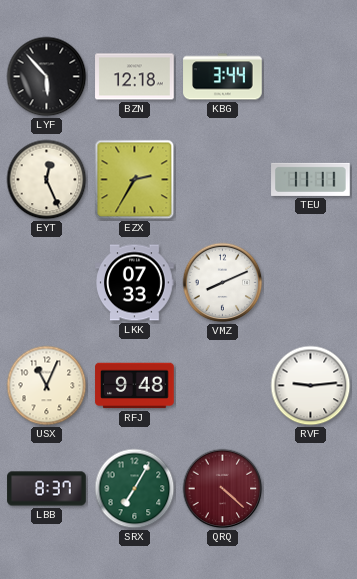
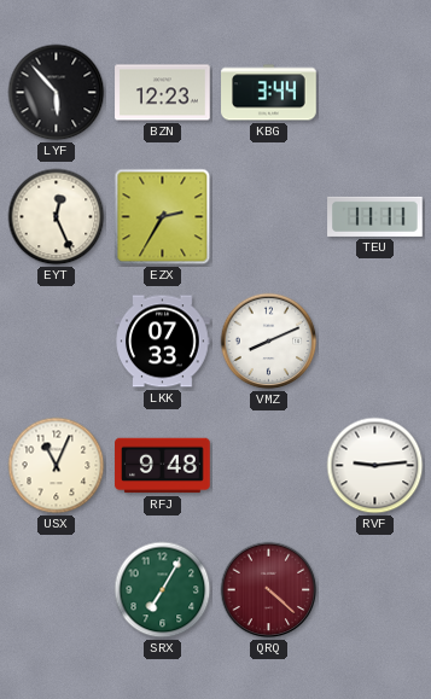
BZN: 12:18 -> 12:23
LBB: 8:37 -> none
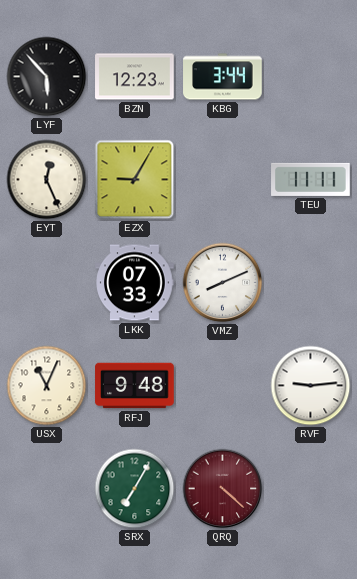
EZX: 2:35 -> 9:05
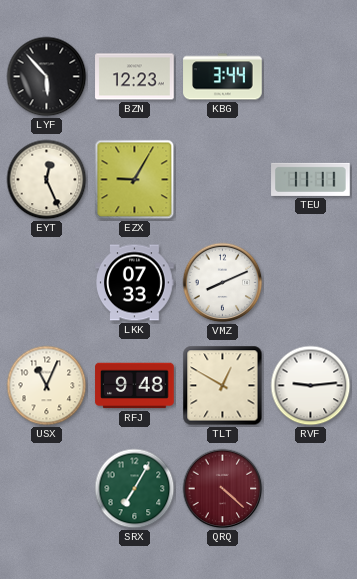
TLT: none -> 12:50
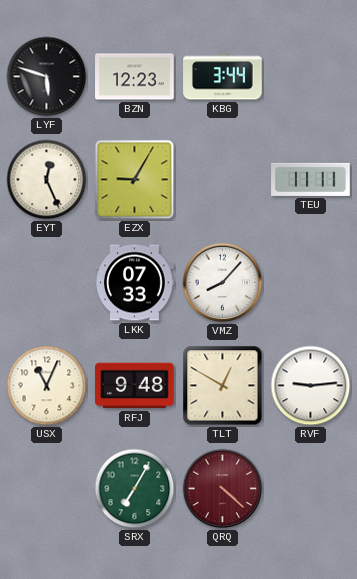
LYF: 5:53 -> 5:48
VMZ: 8:11 -> 8:07
